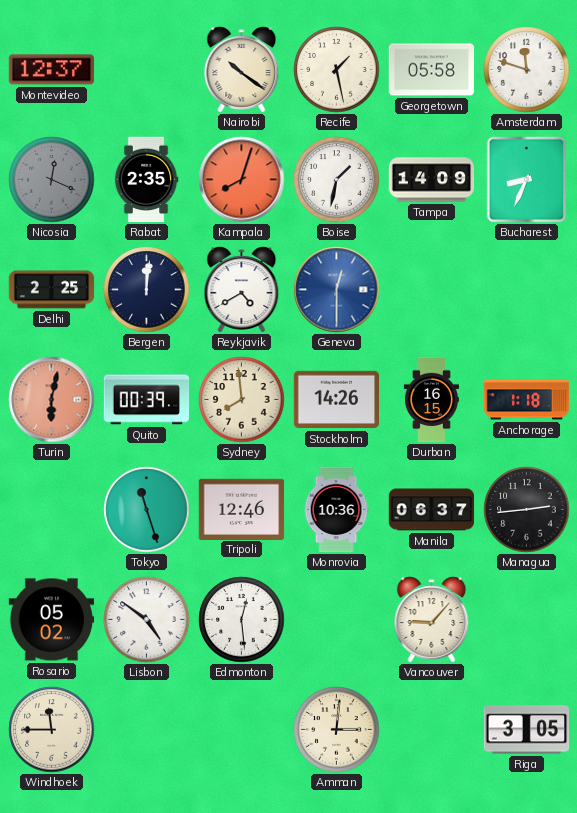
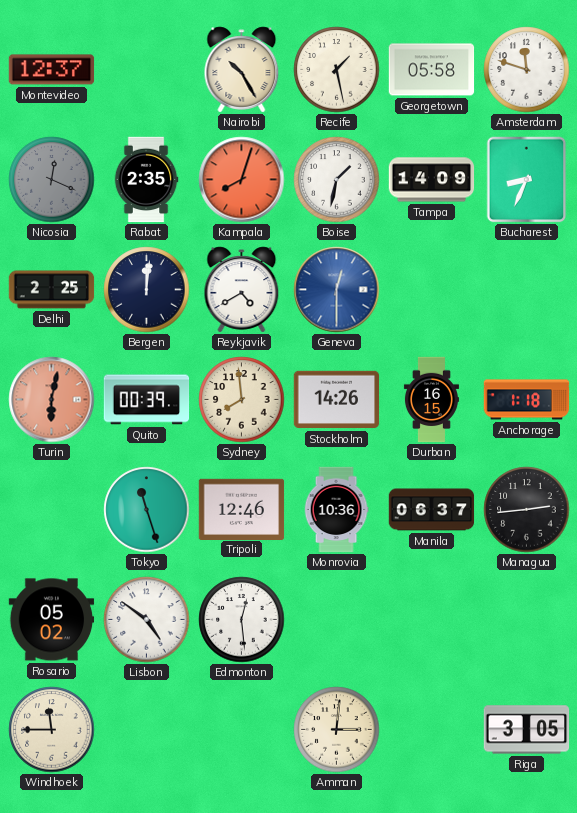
Nairobi: 10:21 -> 10:25
Vancouver: 9:07 -> none
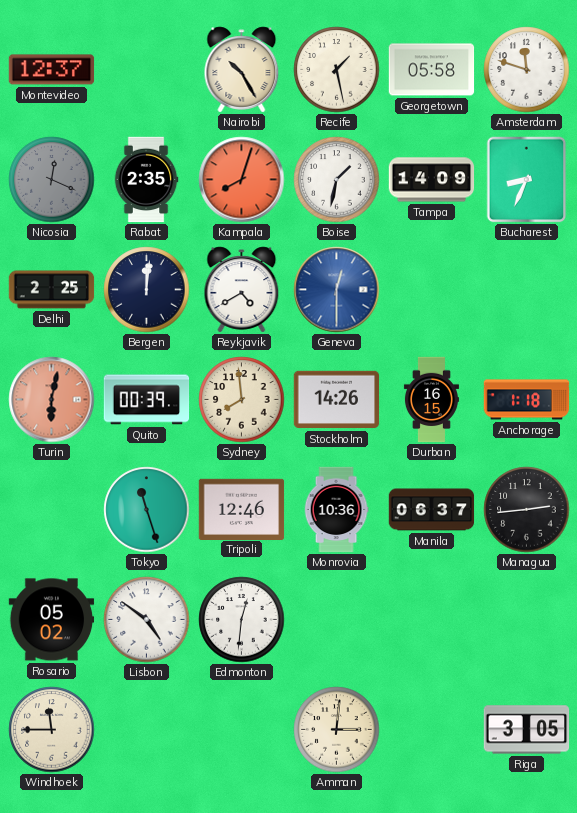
Edmonton: 12:29 -> 12:31
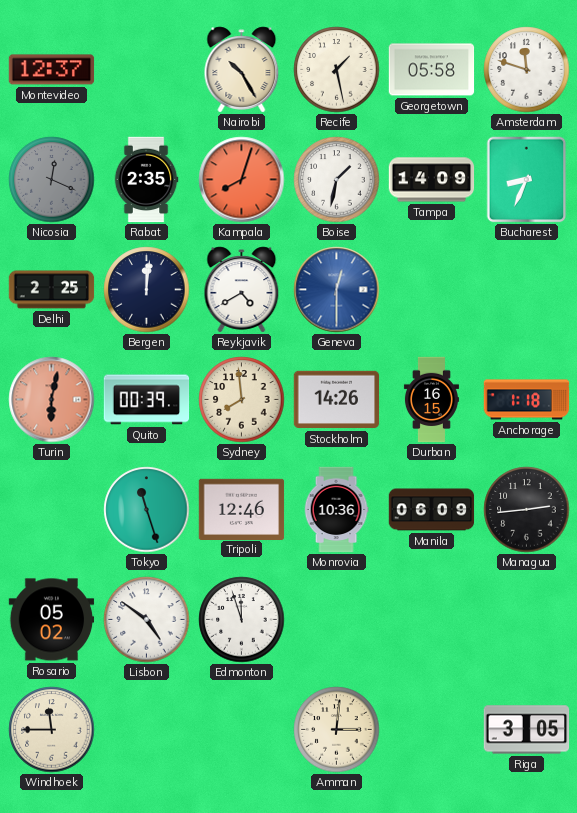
Manila: 06:37 -> 06:09
Edmonton: 12:31 -> 11:57
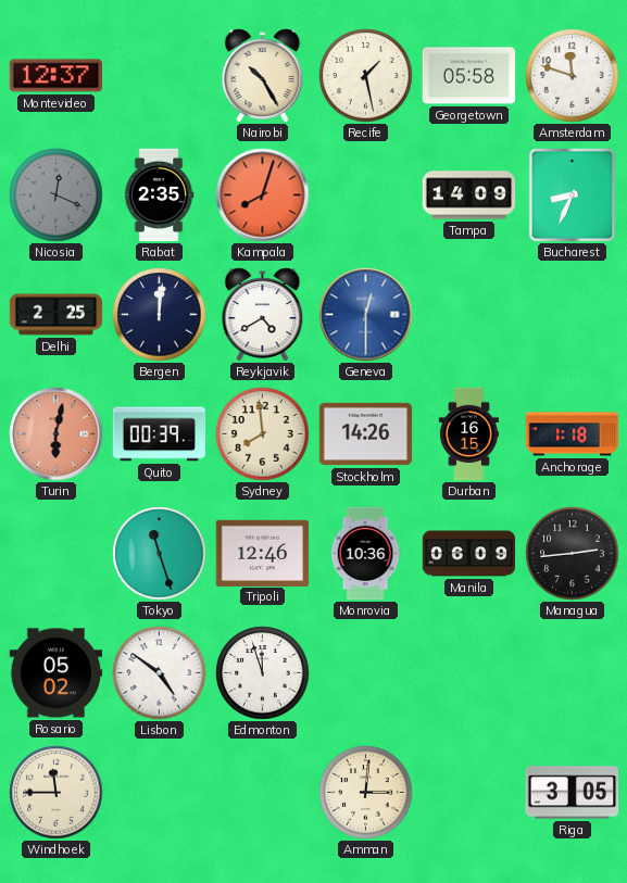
Boise: 1:32 -> none
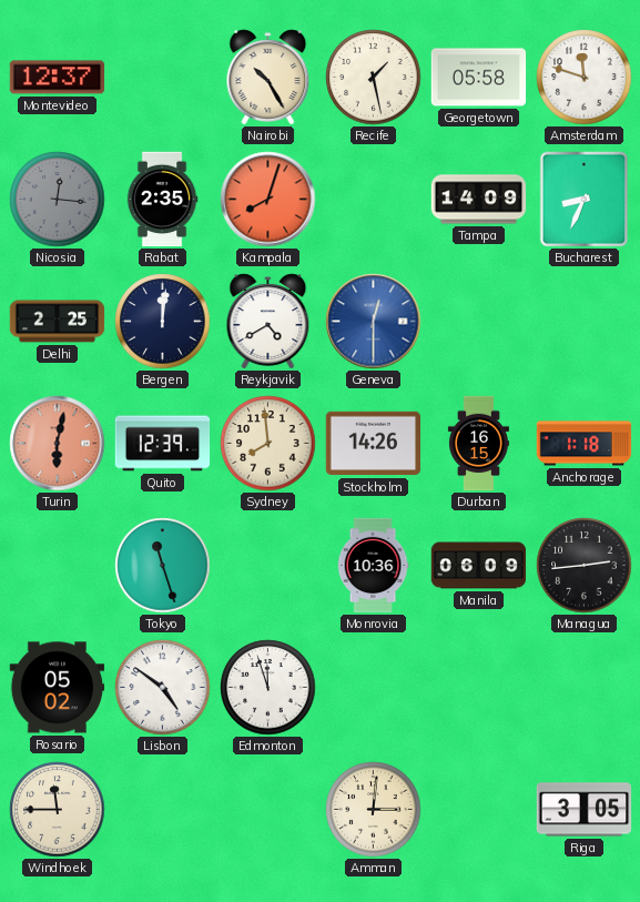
Nicosia: 12:19 -> 12:16
Quito: 00:39 -> 12:39
Tripoli: 12:46 -> none
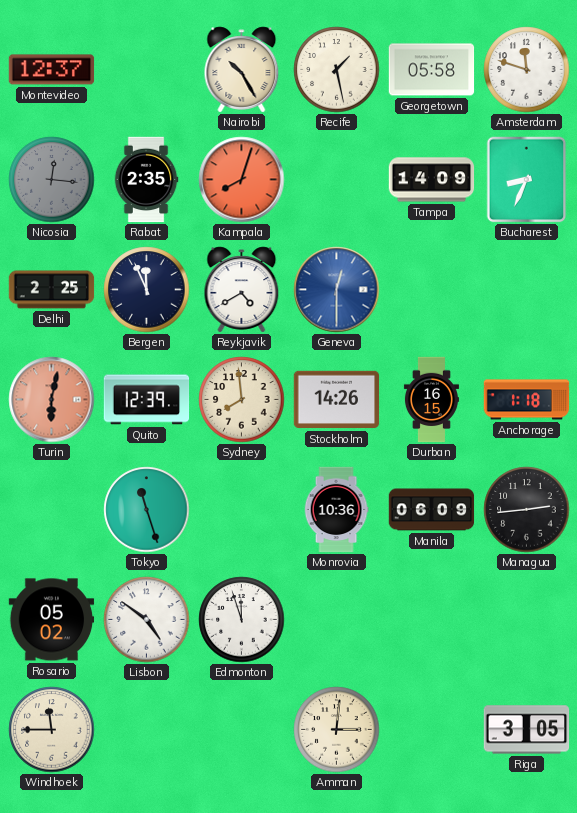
Bergen: 12:01 -> 11:56
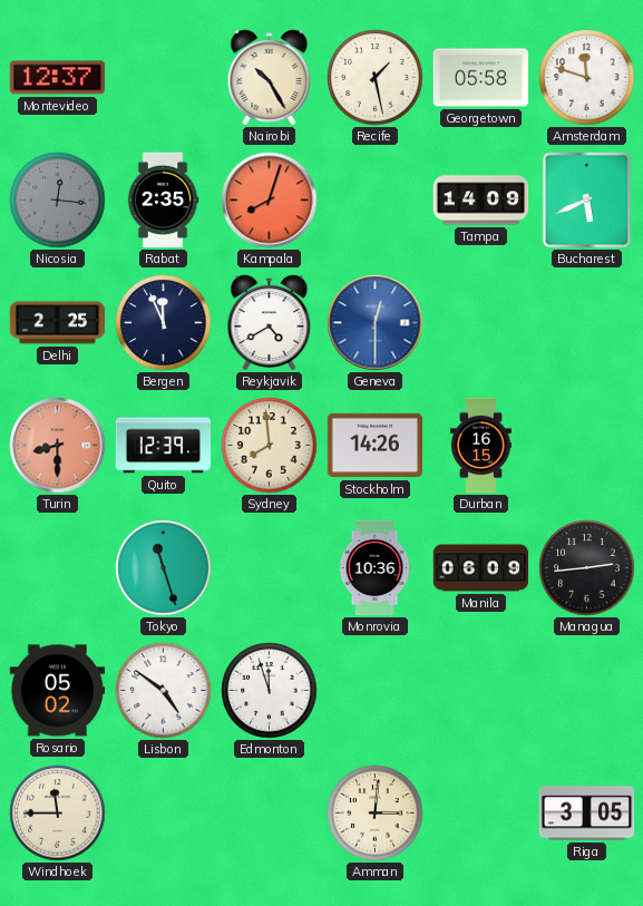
Bucharest: 8:34 -> 5:41
Turin: 6:02 -> 8:30
Anchorage: 1:18 -> none
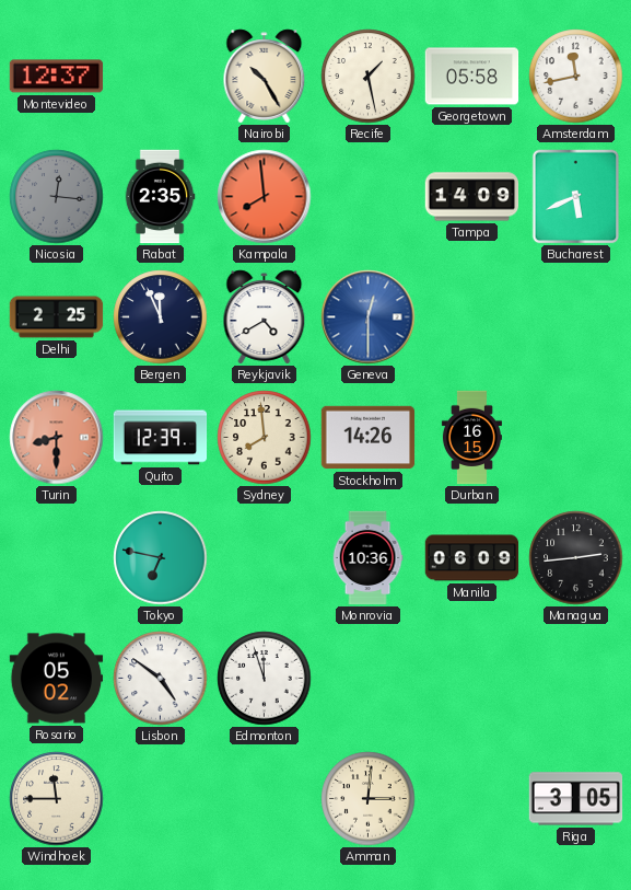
Amsterdam: 11:48 -> 11:43
Kampala: 8:03 -> 7:59
Tokyo: 11:27 -> 6:47
